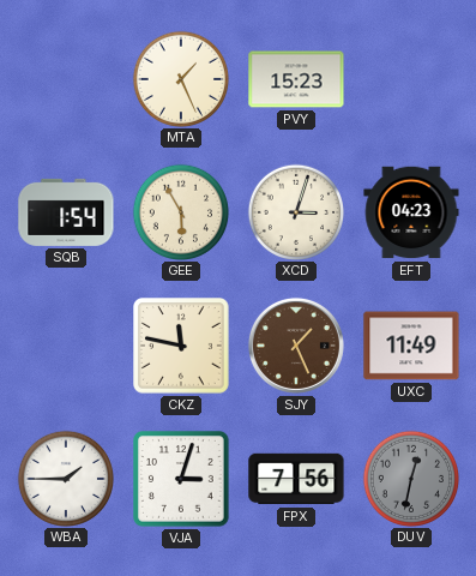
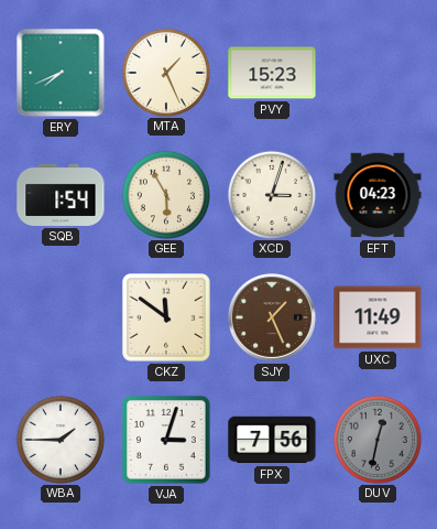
ERY: none -> 7:41
CKZ: 11:47 -> 11:51
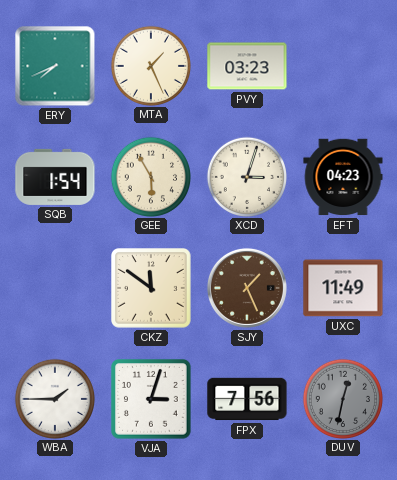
PVY: 15:23 -> 03:23
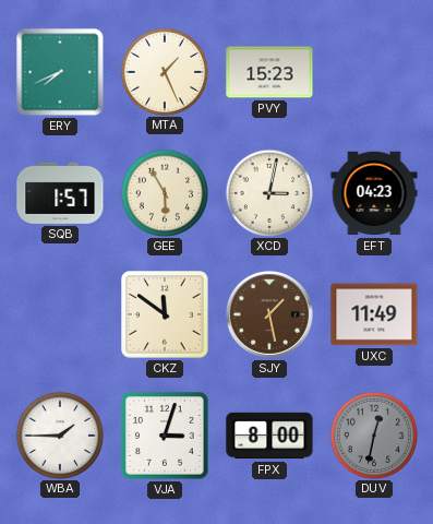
PVY: 03:23 -> 15:23
SQB: 1:54 -> 1:57
XCD: 3:03 -> 3:02
SJY: 1:26 -> 1:28
FPX: 7:56 -> 8:00
